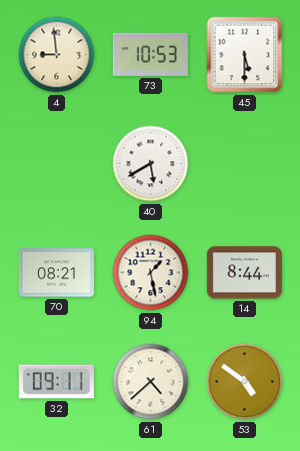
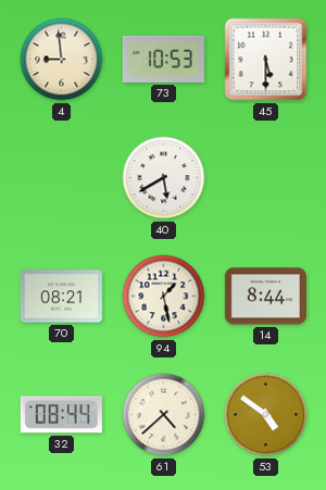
32: 09:11 -> 08:44
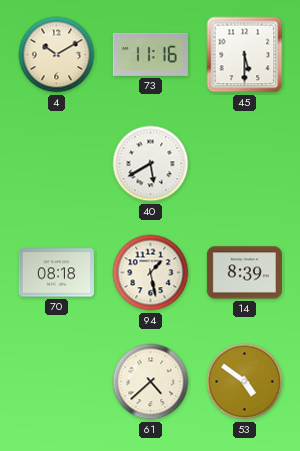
4: 8:59 -> 10:10
73: 10:53 -> 11:16
70: 08:21 -> 08:18
14: 8:44 -> 8:39
32: 08:44 -> none
